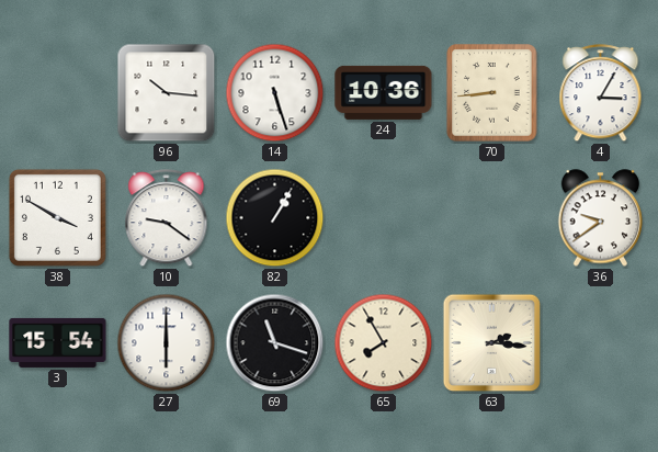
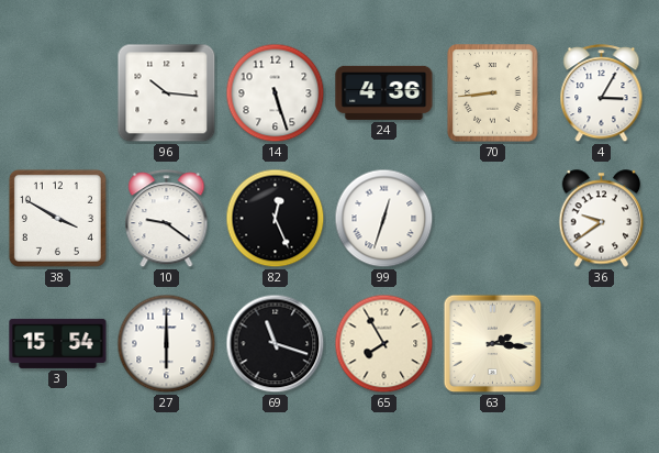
24: 10:36 -> 4:36
82: 1:05 -> 12:26
99: none -> 12:33
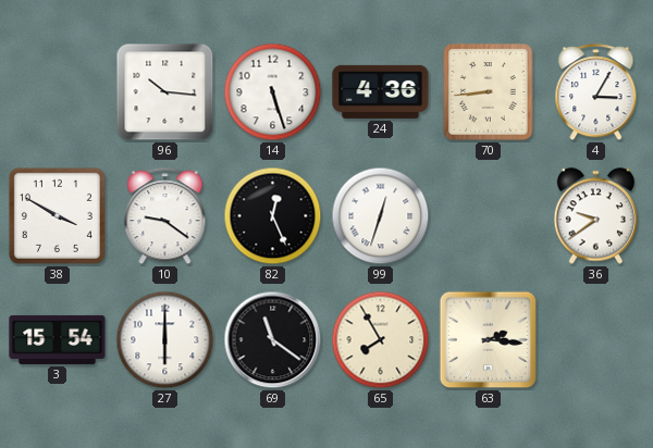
69: 11:18 -> 11:21
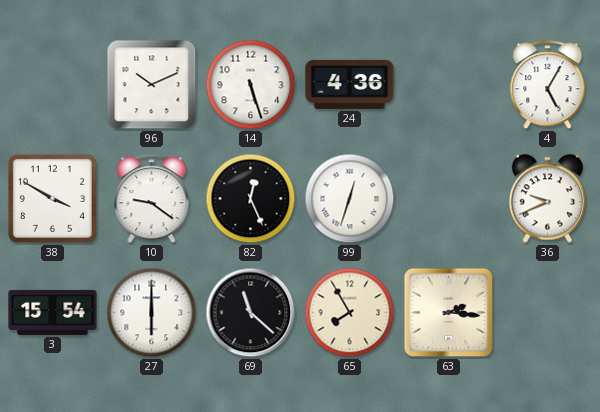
96: 10:16 -> 10:11
70: 8:44 -> none
4: 3:05 -> 5:05
36: 9:39 -> 9:41
69: 11:21 -> 11:22
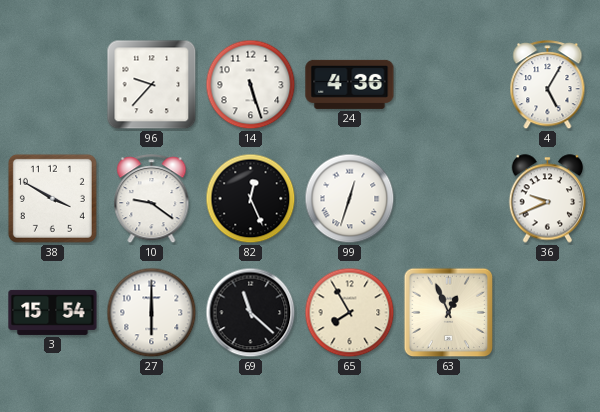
96: 10:11 -> 9:37
63: 2:16 -> 12:56
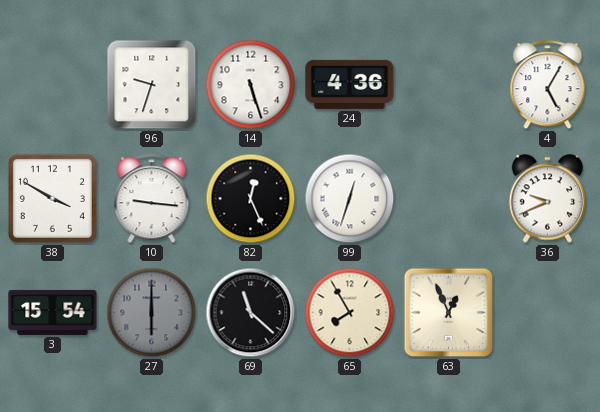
96: 9:37 -> 9:33
10: 9:21 -> 9:16
27 dial: white -> grey
